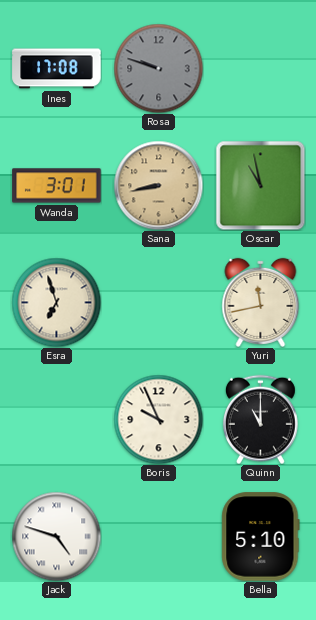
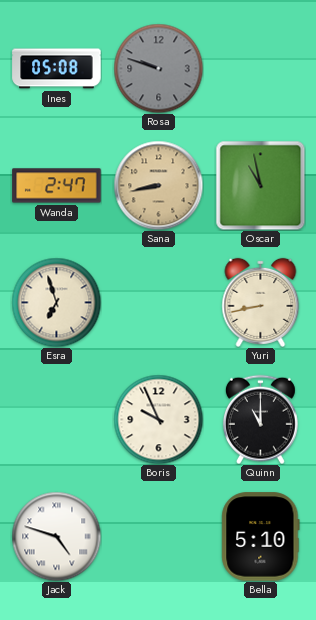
Ines: 17:08 -> 05:08
Wanda: 3:01 -> 2:47
Yuri: 11:43 -> 8:43
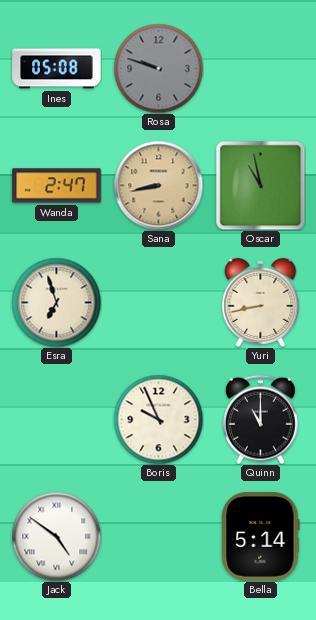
Jack: 4:48 -> 4:51
Bella: 5:10 -> 5:14
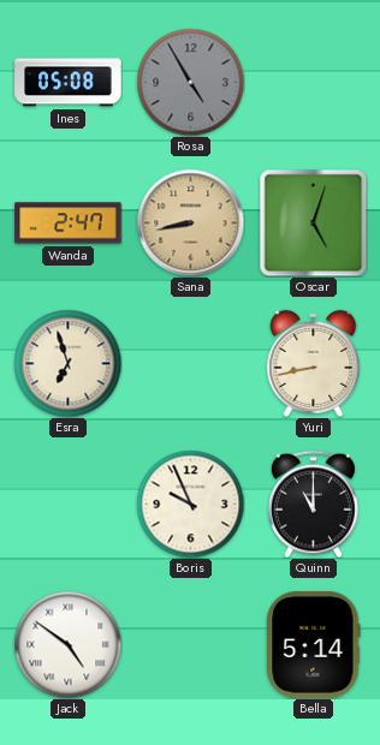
Rosa: 9:48 -> 4:55
Oscar: 10:58 -> 5:03
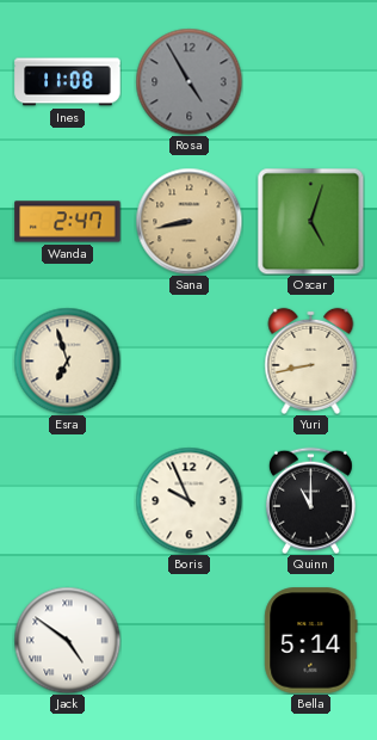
Ines: 05:08 -> 11:08
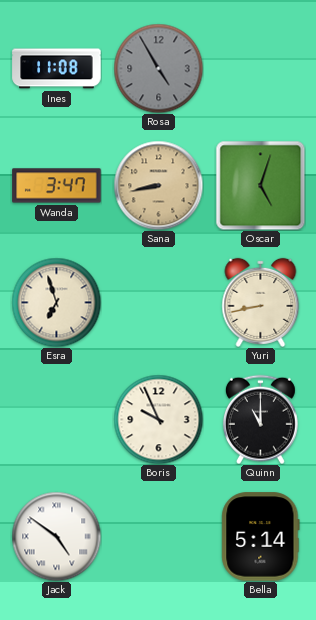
Wanda: 2:47 -> 3:47
